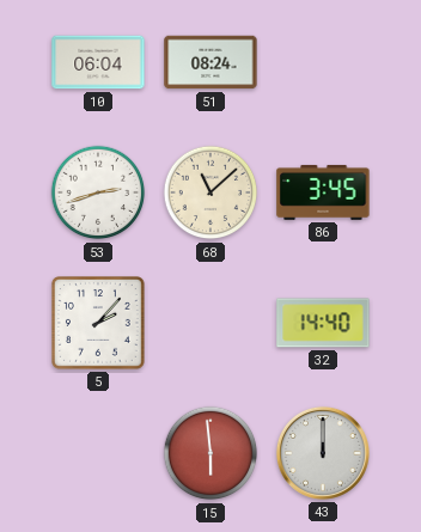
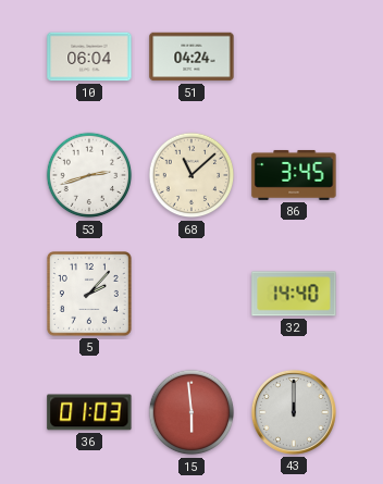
51: 08:24 -> 04:24
36: none -> 01:03
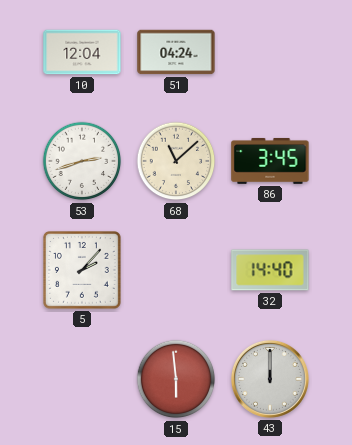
10: 06:04 -> 12:04
36: 01:03 -> none
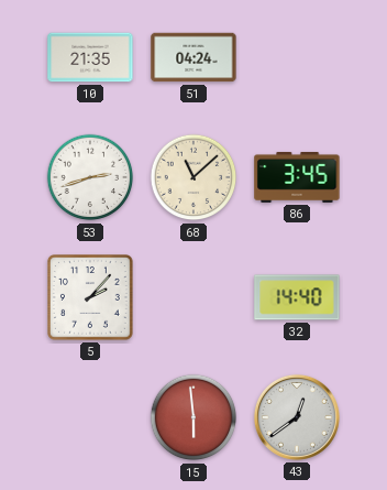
10: 12:04 -> 21:35
43: 12:00 -> 12:39
